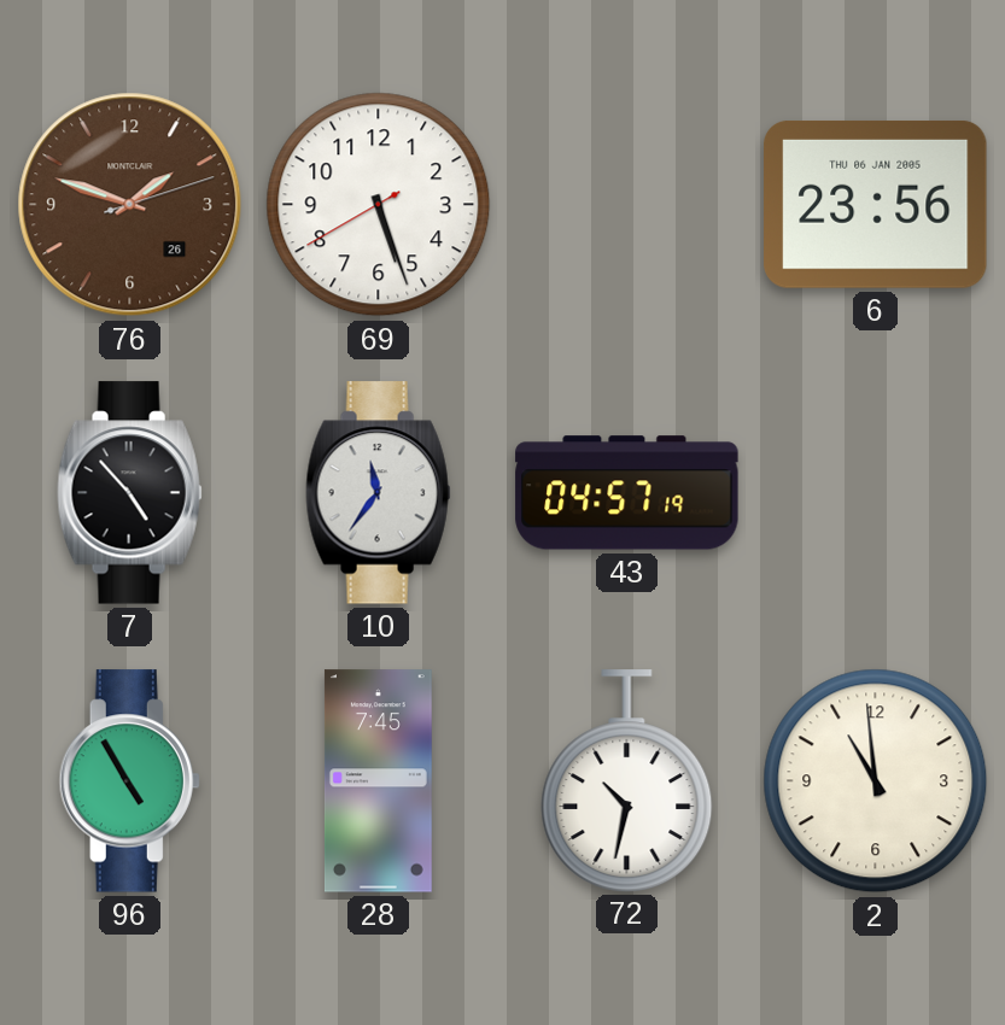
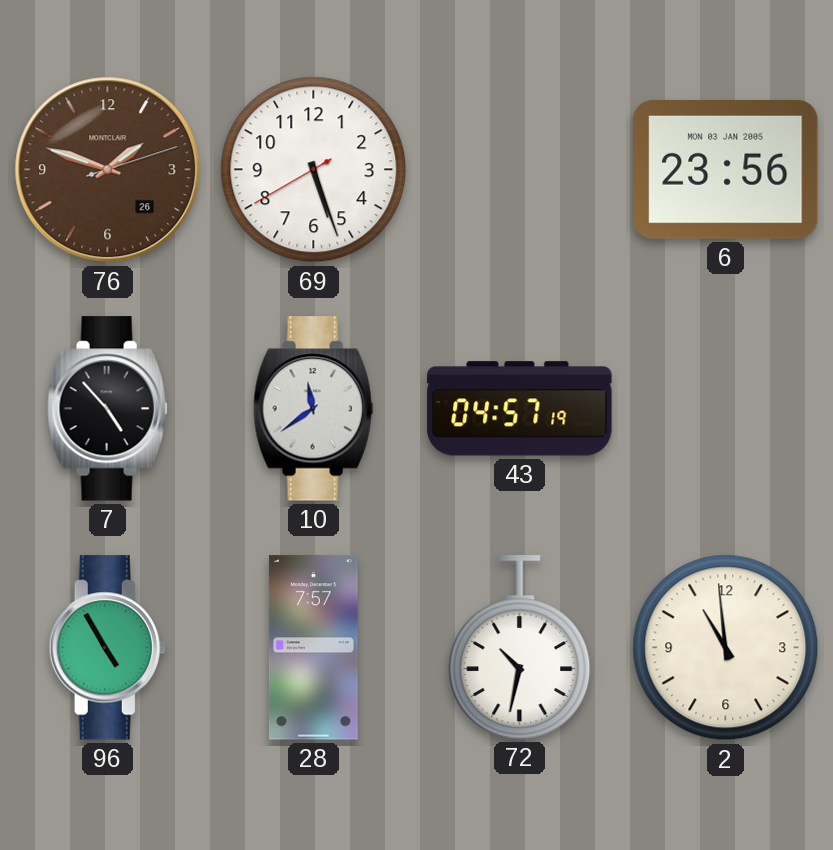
6 date: THU 06 JAN 2005 -> MON 03 JAN 2005
10: 11:36 -> 11:39
28: 7:45 -> 7:57
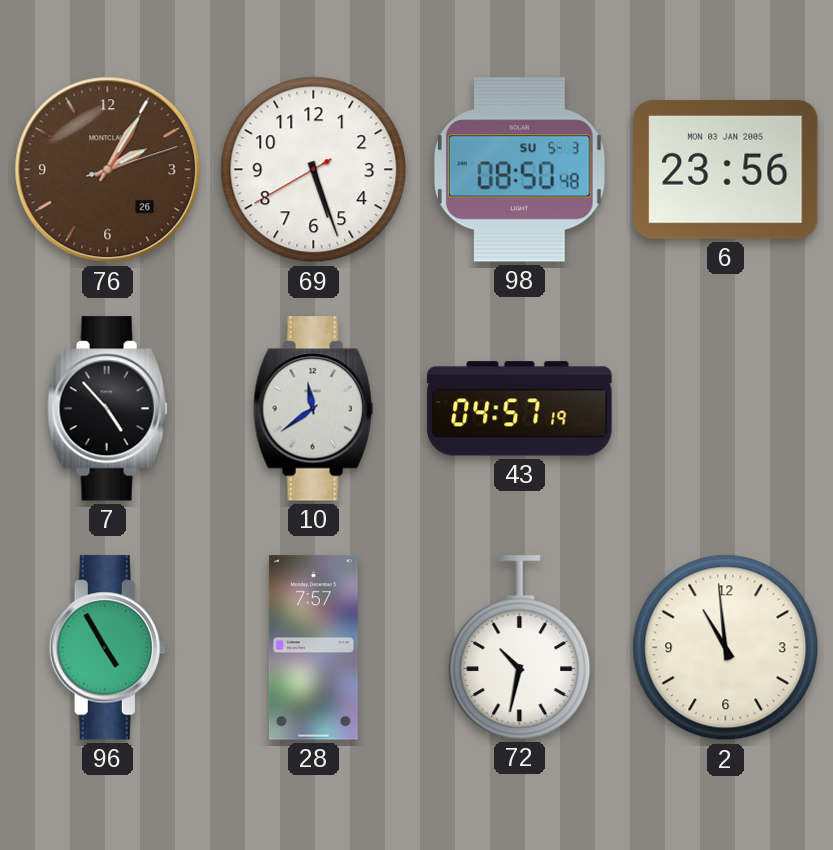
76: 1:48 -> 2:05
98: none -> 08:50
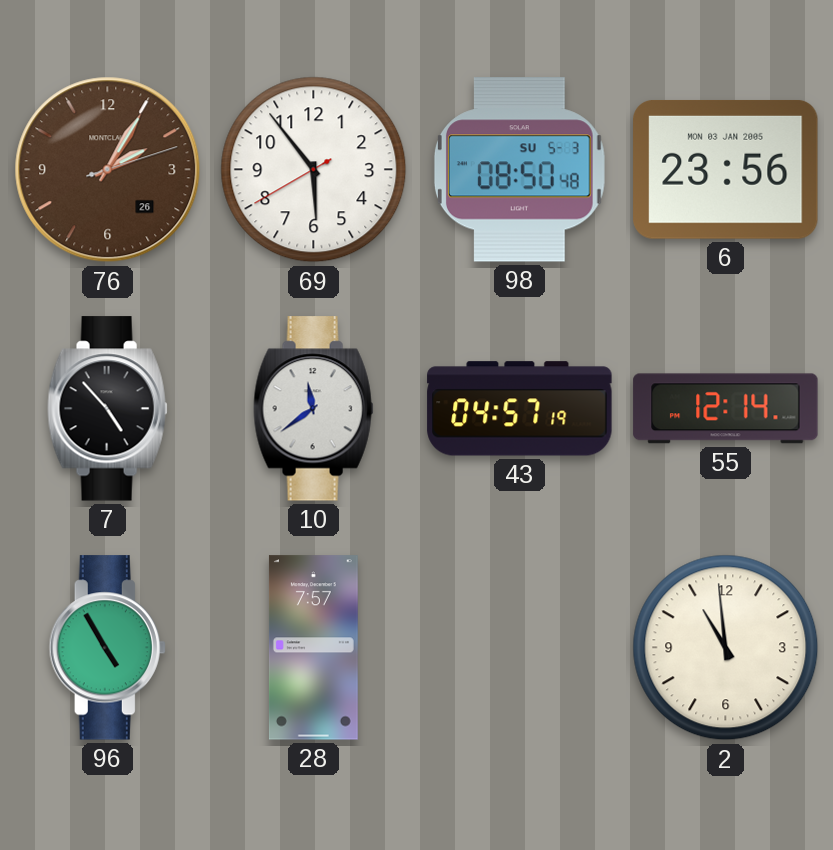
69: 5:26 -> 5:53
55: none -> 12:14
72: 10:32 -> none
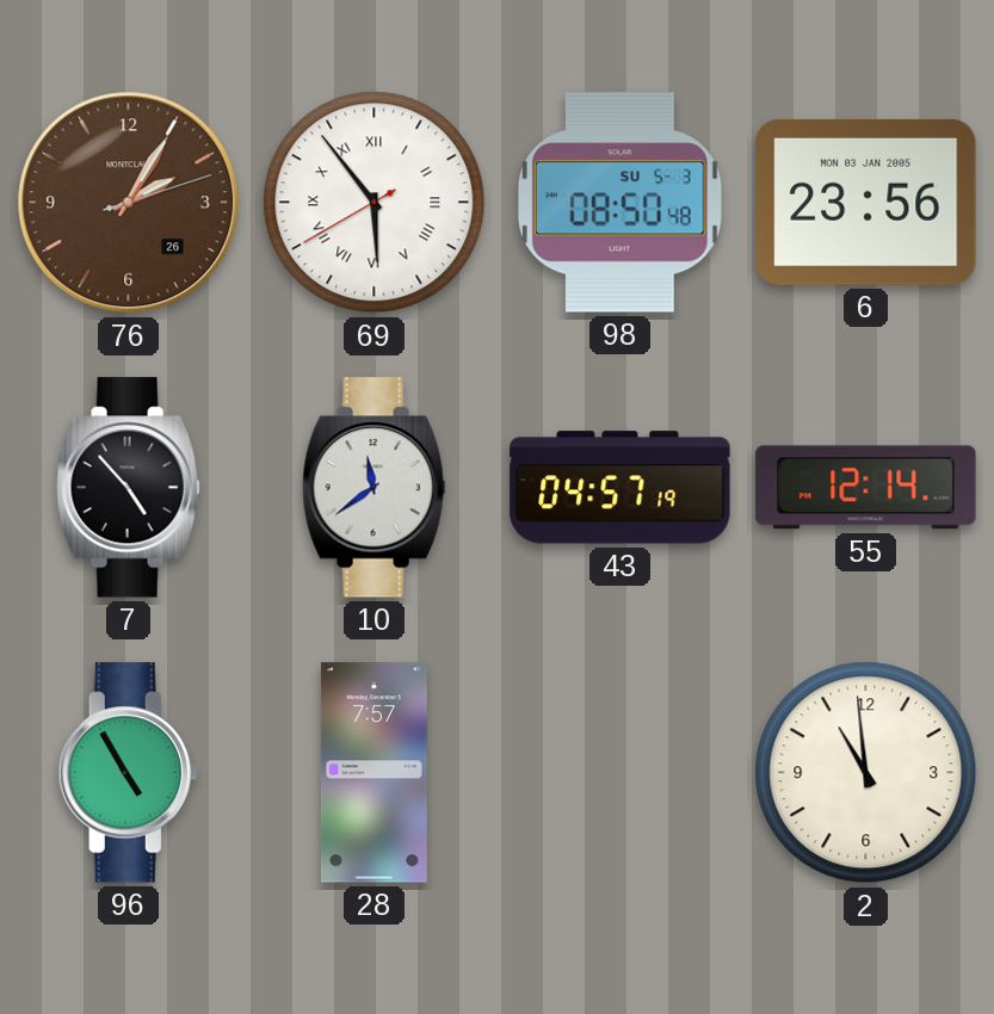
69 numerals: Arabic -> Roman
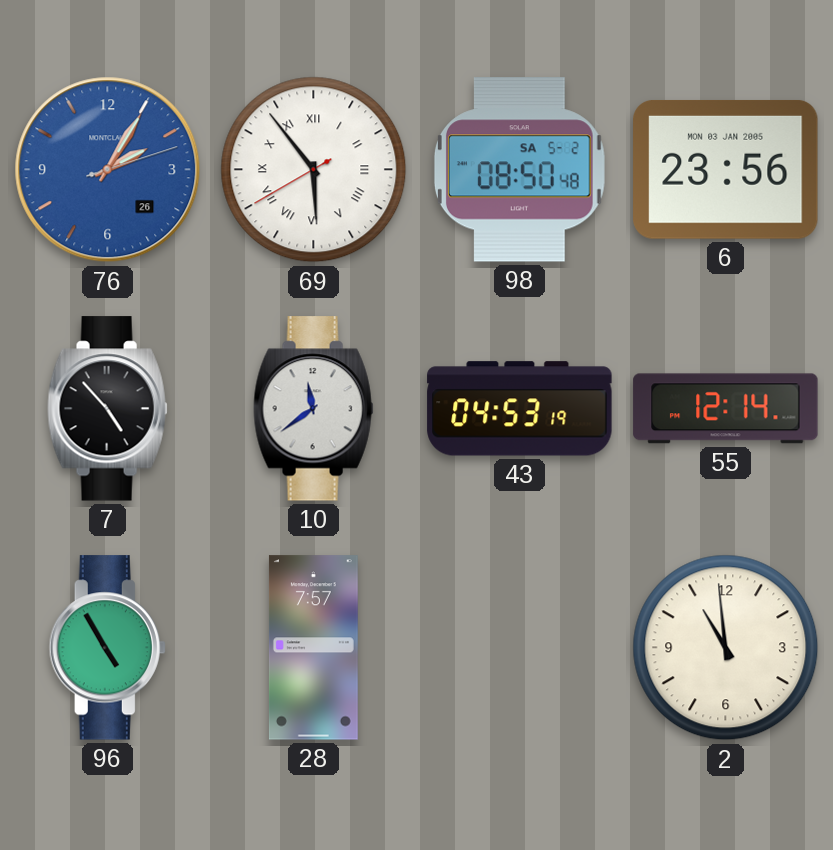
76 dial: brown -> blue
98 date: SU 5-3 -> SA 5-2
43: 04:57 -> 04:53
